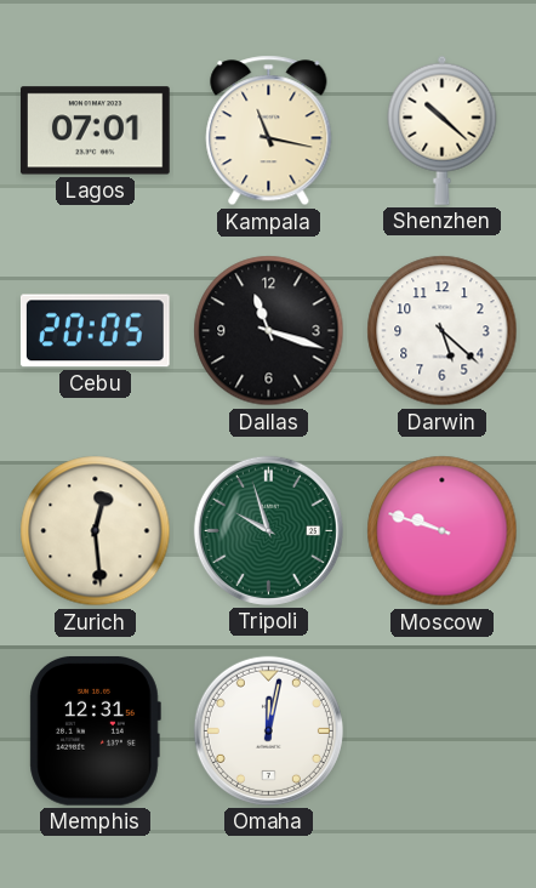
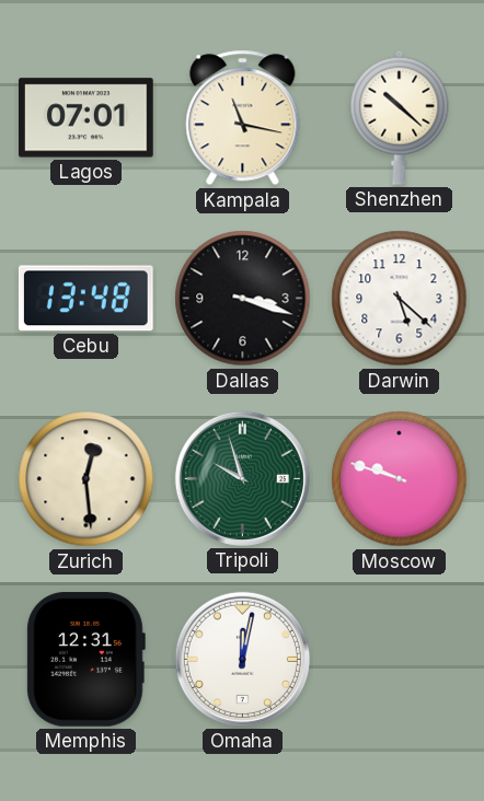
Cebu: 20:05 -> 13:48
Dallas: 11:18 -> 3:18
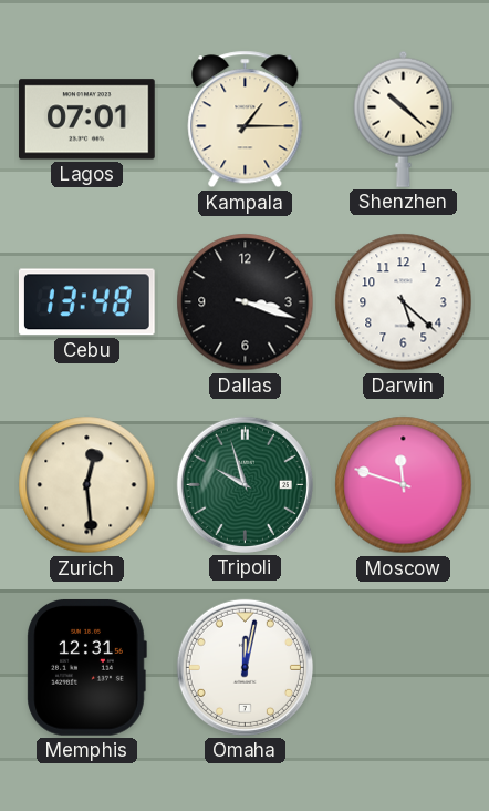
Kampala: 11:17 -> 1:15
Moscow: 9:48 -> 11:48
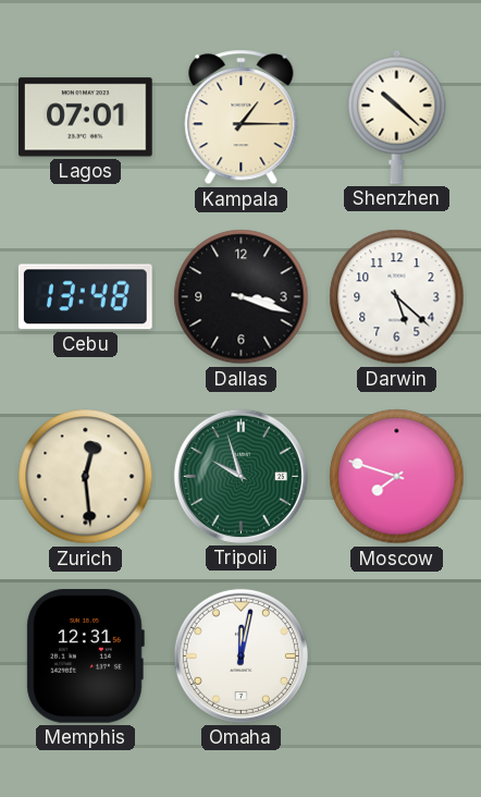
Moscow: 11:48 -> 7:48
